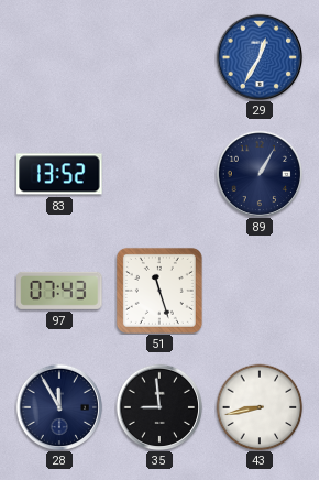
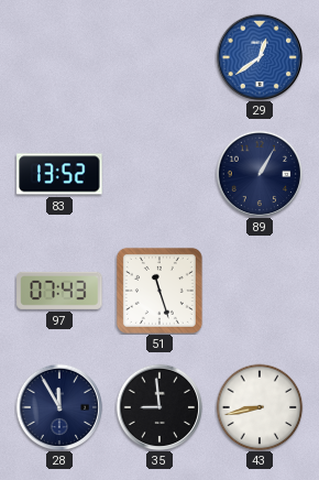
29: 12:35 -> 12:39
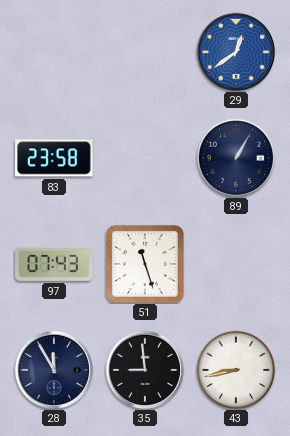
83: 13:52 -> 23:58
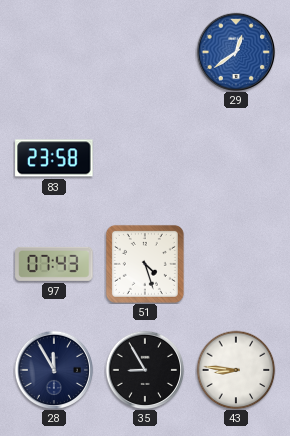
89: 1:05 -> none
51: 11:27 -> 4:27
35: 8:59 -> 8:55
43: 8:43 -> 8:46
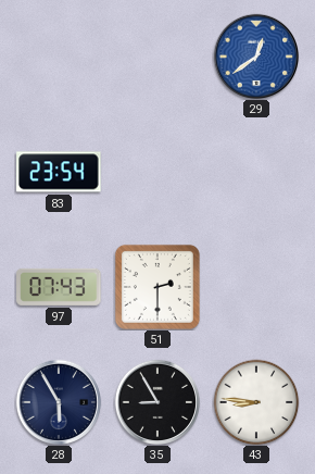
83: 23:58 -> 23:54
51: 4:27 -> 2:30
28: 11:55 -> 5:55
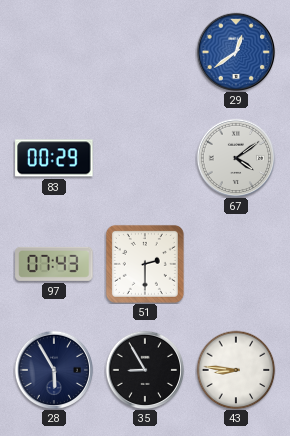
83: 23:54 -> 00:29
67: none -> 4:09
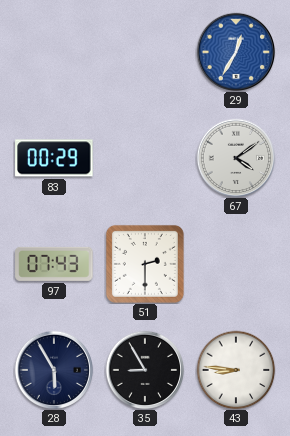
29: 12:39 -> 12:35
